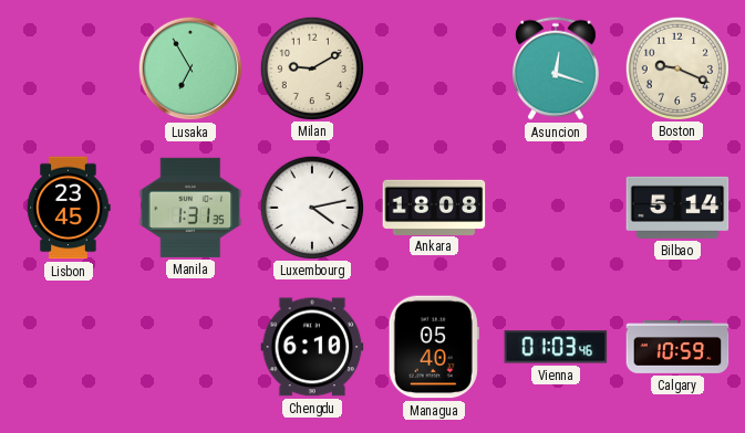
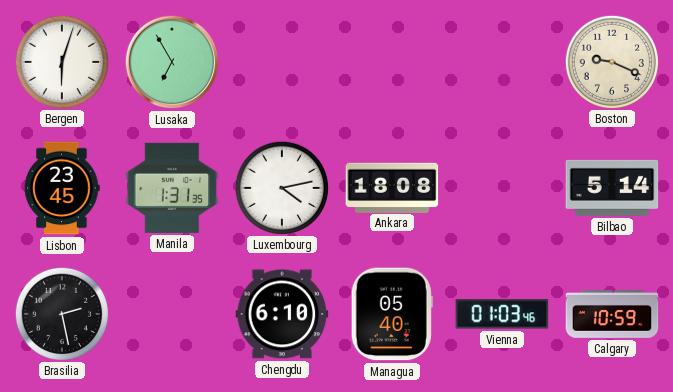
Bergen: none -> 6:03
Milan: 9:10 -> none
Asuncion: 12:18 -> none
Brasilia: none -> 2:28
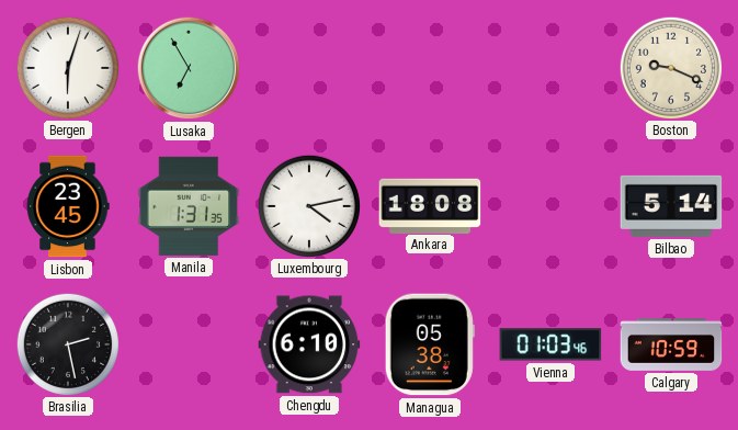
Managua: 05:40 -> 05:38
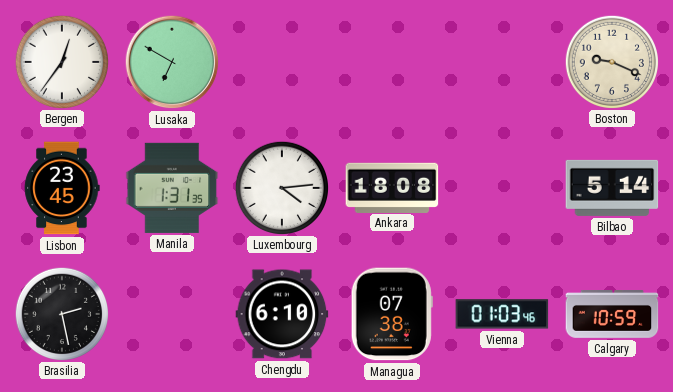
Bergen: 6:03 -> 12:36
Lusaka: 6:55 -> 6:50
Luxembourg: 4:13 -> 4:14
Managua: 05:38 -> 07:38
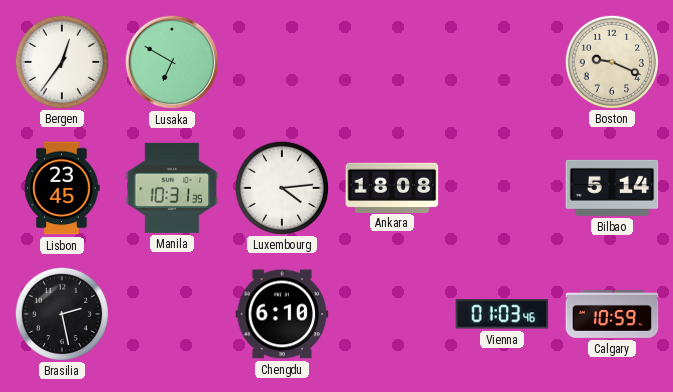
Manila: 1:31 -> 10:31
Managua: 07:38 -> none
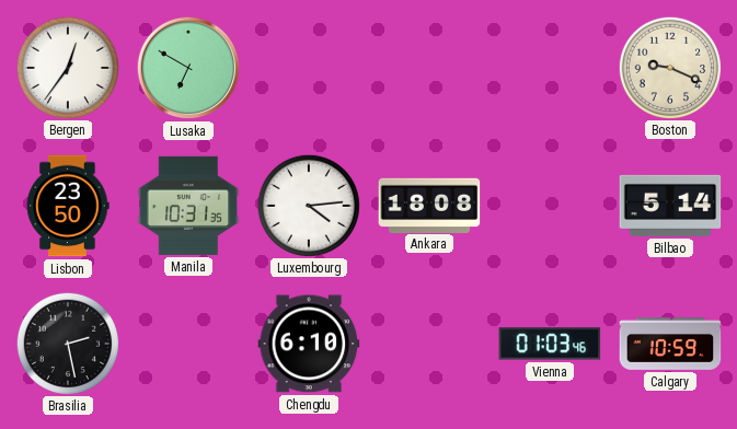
Lisbon: 23:45 -> 23:50
